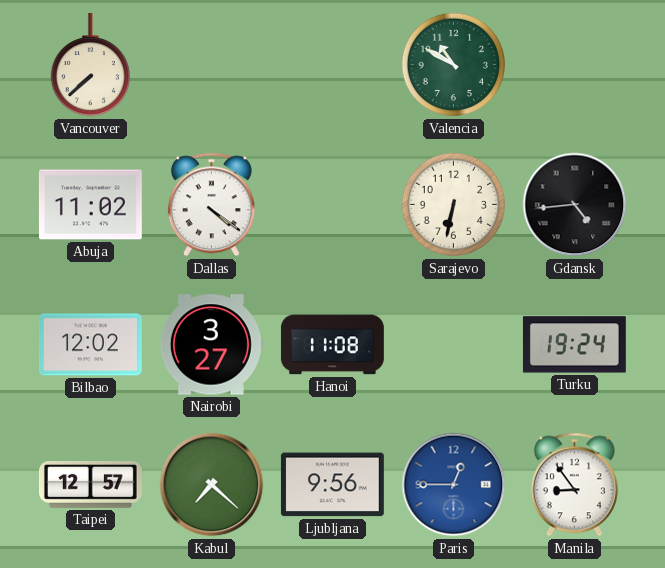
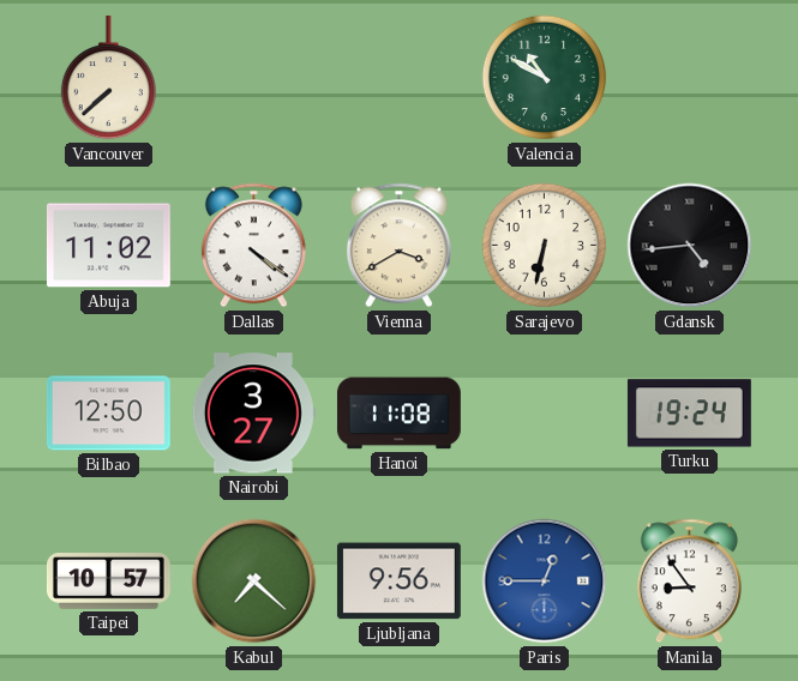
Vienna: none -> 3:40
Bilbao: 12:02 -> 12:50
Taipei: 12:57 -> 10:57
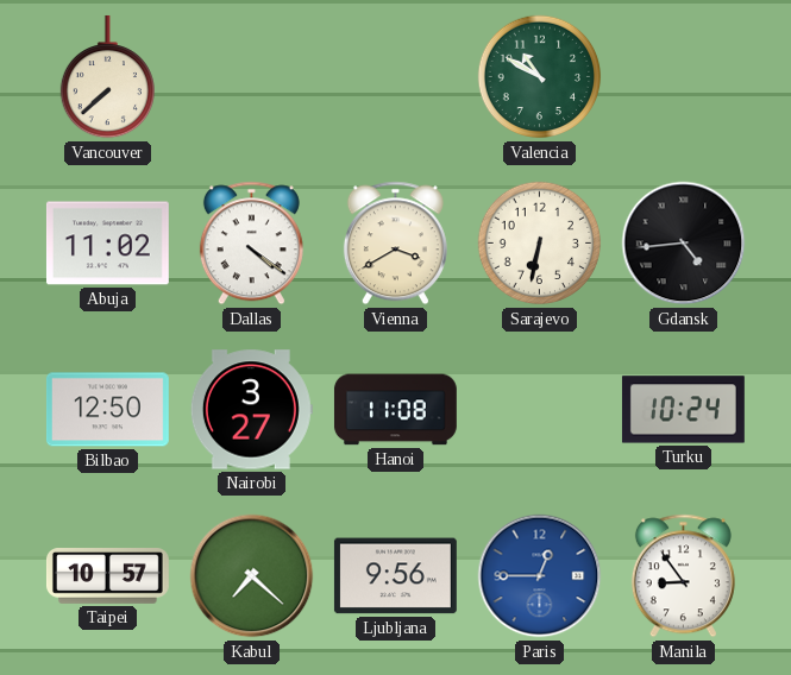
Turku: 19:24 -> 10:24
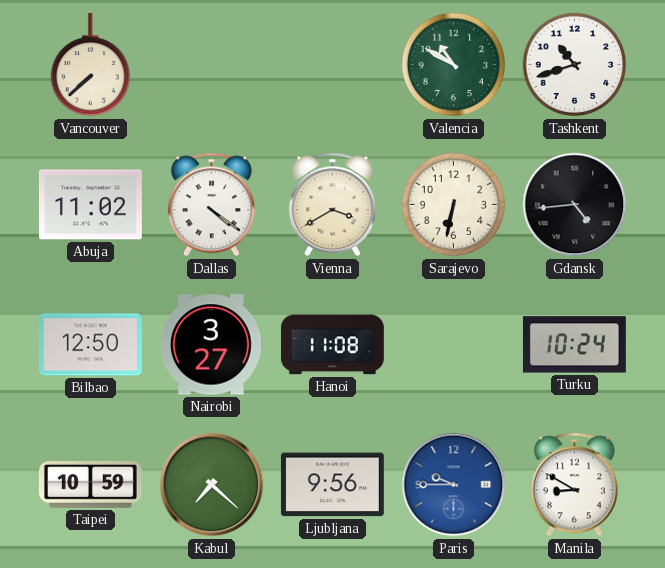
Tashkent: none -> 10:42
Taipei: 10:57 -> 10:59
Paris: 12:45 -> 9:45
Manila: 8:54 -> 8:50
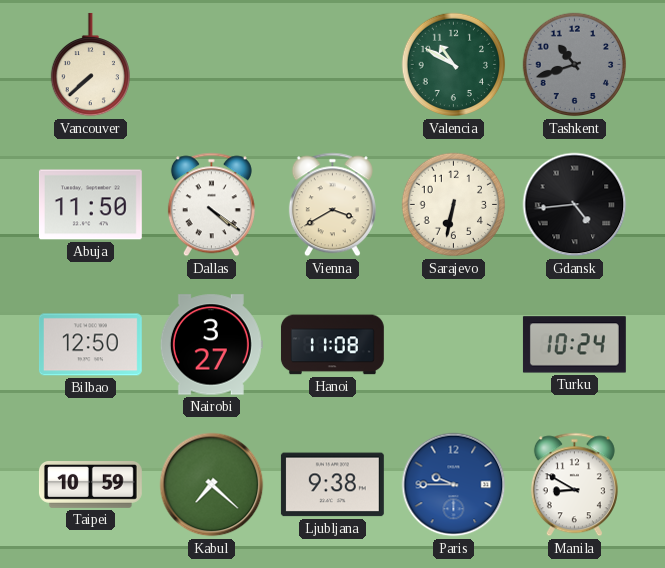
Tashkent dial: white -> grey
Abuja: 11:02 -> 11:50
Ljubljana: 9:56 -> 9:38
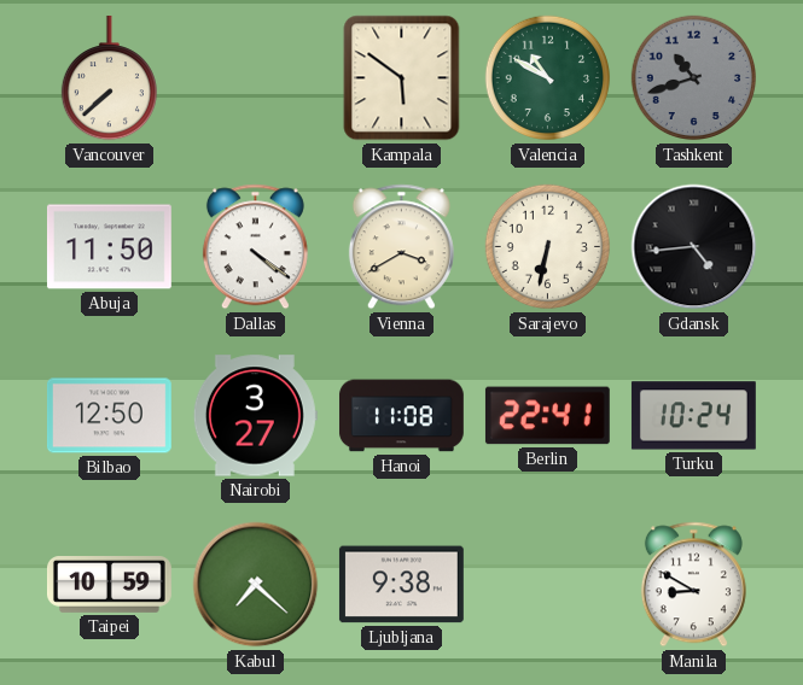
Kampala: none -> 5:51
Berlin: none -> 22:41
Paris: 9:45 -> none
